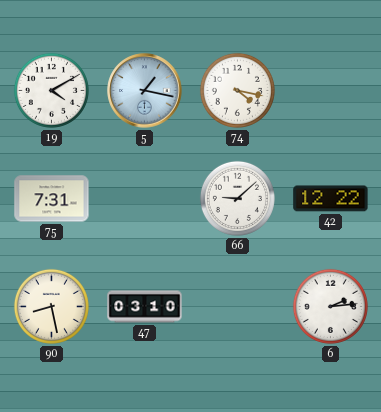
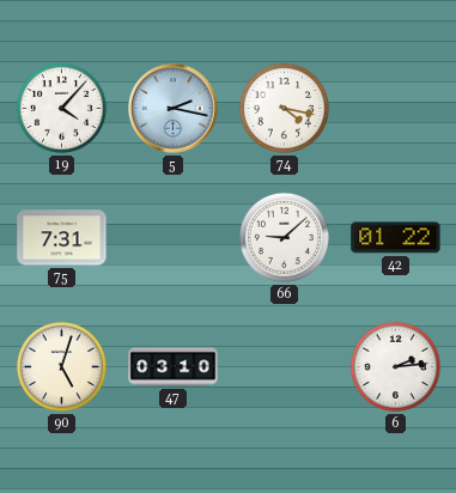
19: 4:10 -> 4:07
5: 1:17 -> 2:17
42: 12:22 -> 01:22
90: 8:28 -> 5:03
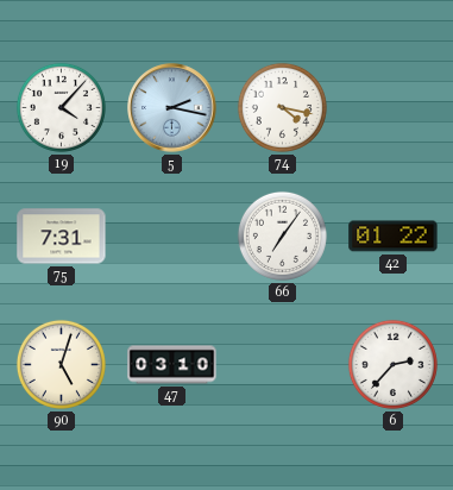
66: 9:08 -> 7:06
6: 2:14 -> 2:37
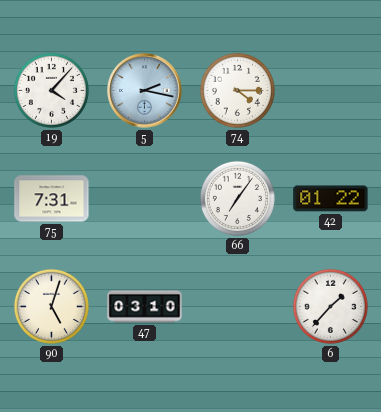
74: 4:17 -> 4:15
6: 2:37 -> 1:37
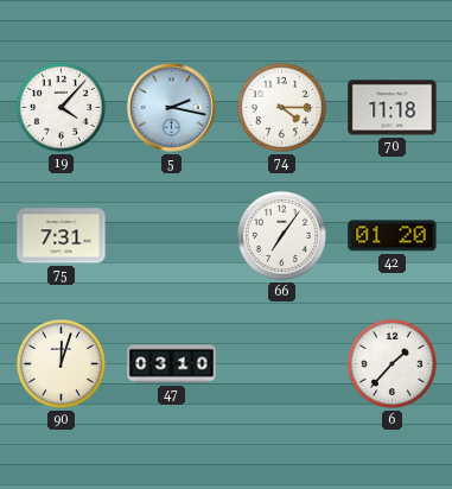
70: none -> 11:18
42: 01:22 -> 01:20
90: 5:03 -> 12:03
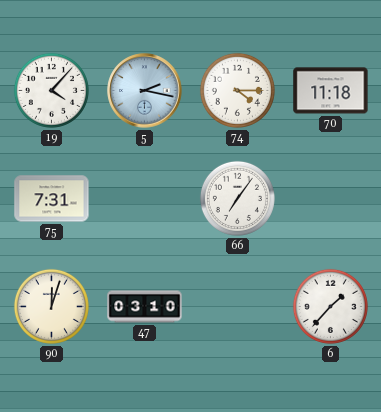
42: 01:20 -> none
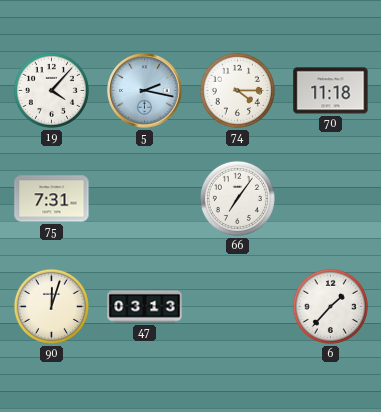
47: 03:10 -> 03:13
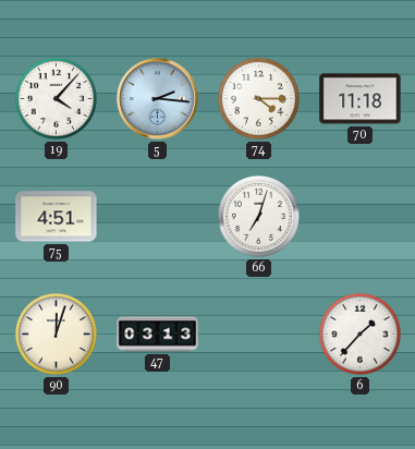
5: 2:17 -> 2:16
75: 7:31 -> 4:51
66: 7:06 -> 7:03
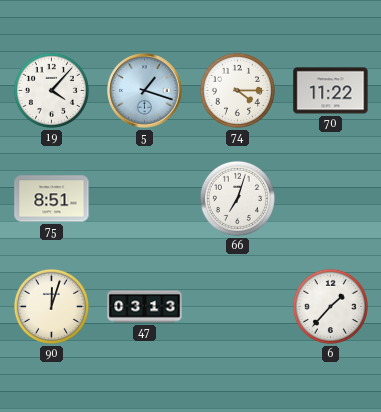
5: 2:16 -> 1:18
70: 11:18 -> 11:22
75: 4:51 -> 8:51
